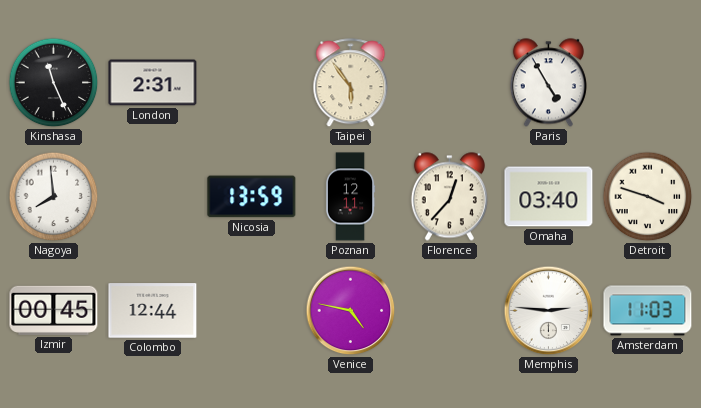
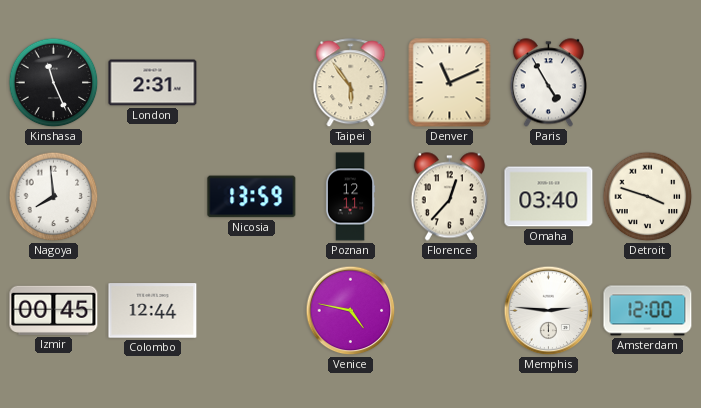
Denver: none -> 11:11
Amsterdam: 11:03 -> 12:00
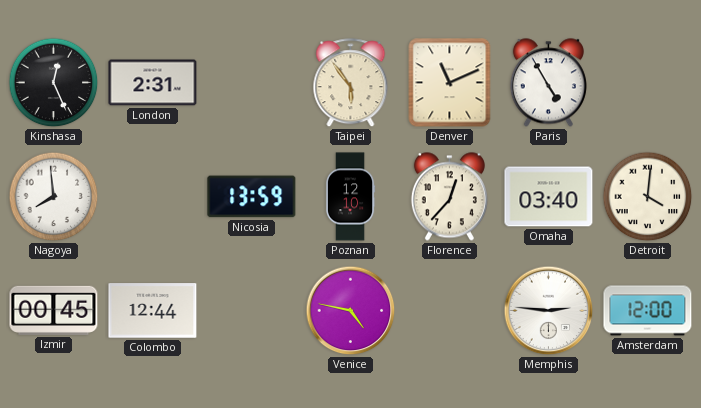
Kinshasa: 11:26 -> 12:26
Poznan: 12:11 -> 12:10
Detroit: 3:48 -> 4:01
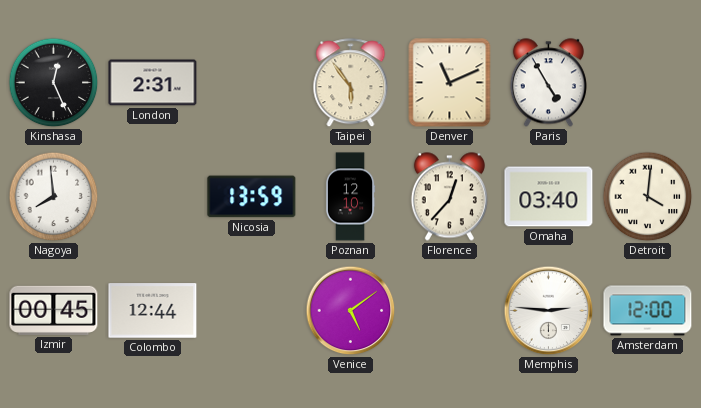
Venice: 4:47 -> 5:09
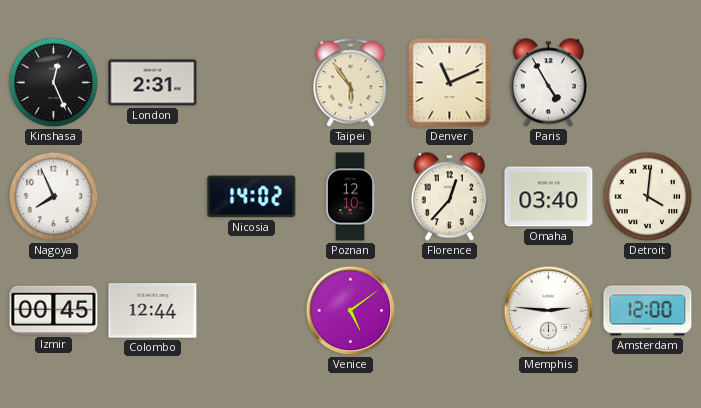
Nagoya: 7:59 -> 7:56
Nicosia: 13:59 -> 14:02
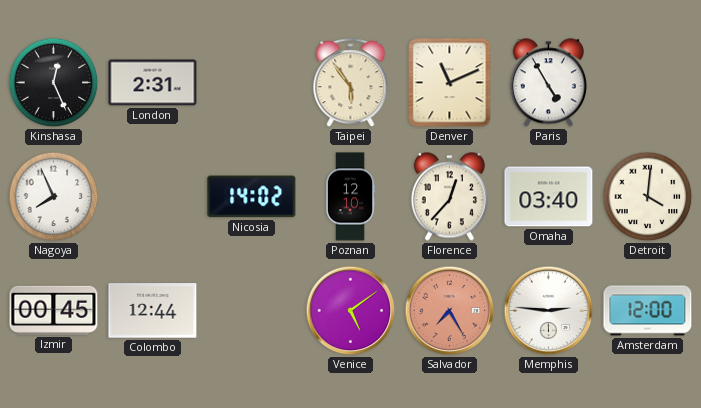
Salvador: none -> 7:25
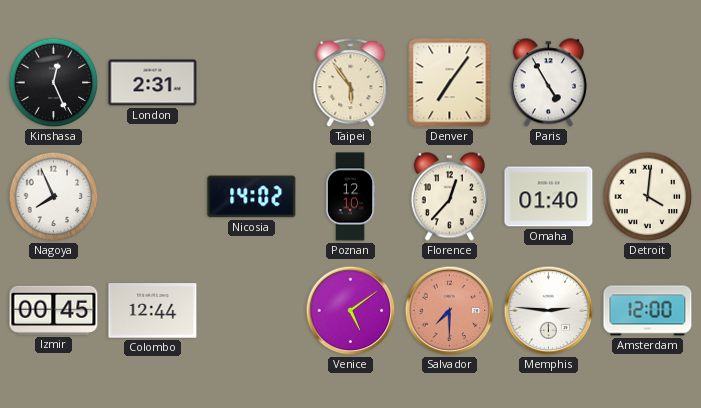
Denver: 11:11 -> 7:06
Omaha: 03:40 -> 01:40
Salvador: 7:25 -> 7:30
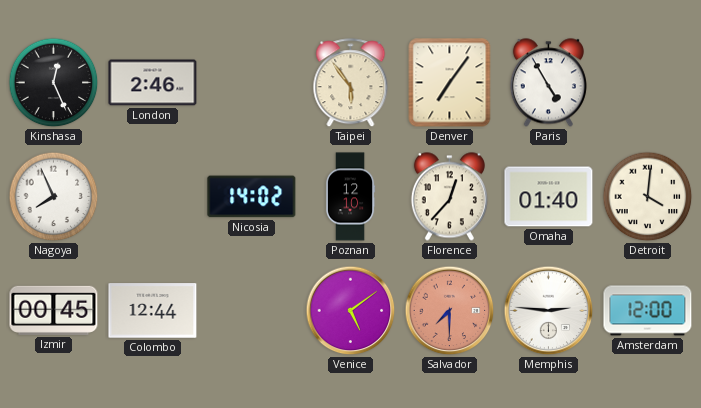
London: 2:31 -> 2:46
